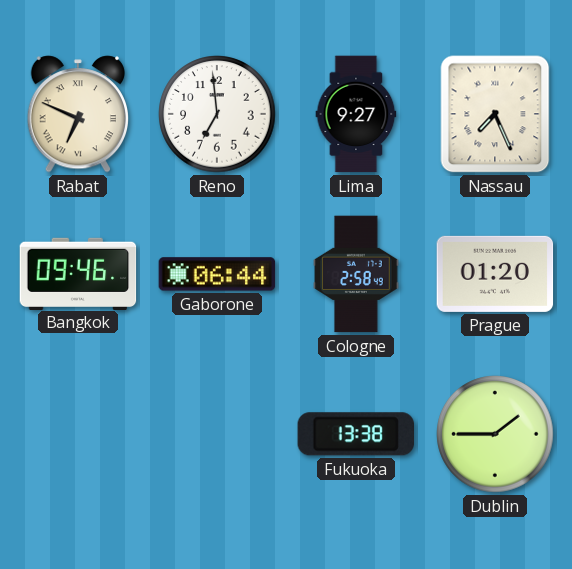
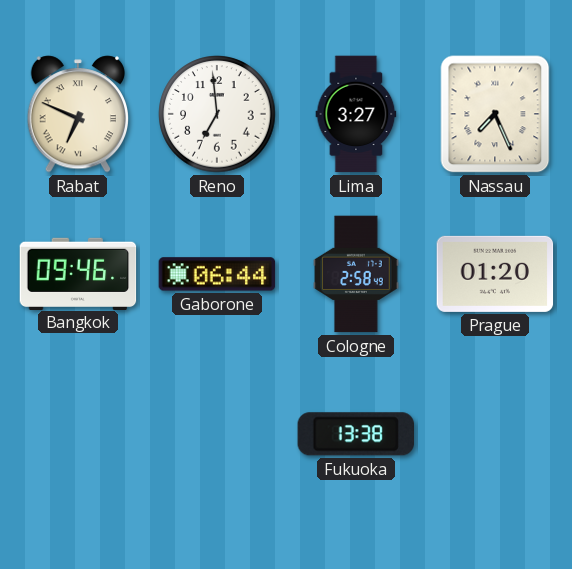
Lima: 9:27 -> 3:27
Dublin: 1:45 -> none
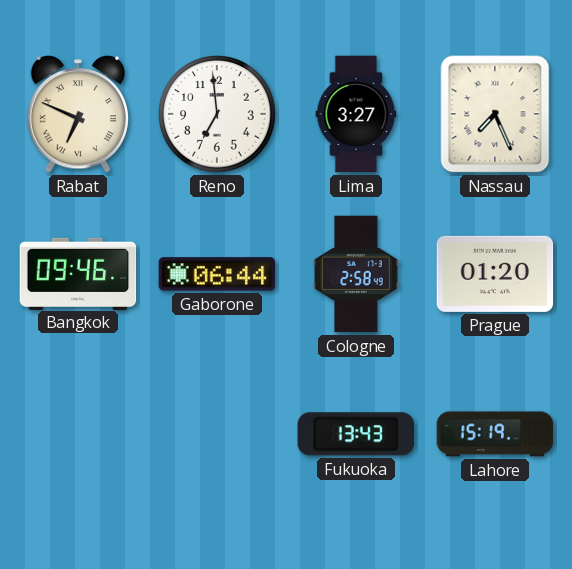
Fukuoka: 13:38 -> 13:43
Lahore: none -> 15:19
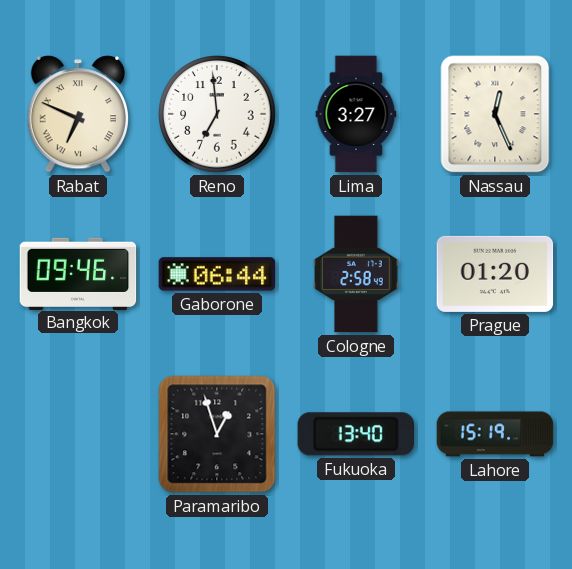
Nassau: 7:26 -> 12:26
Paramaribo: none -> 12:57
Fukuoka: 13:43 -> 13:40
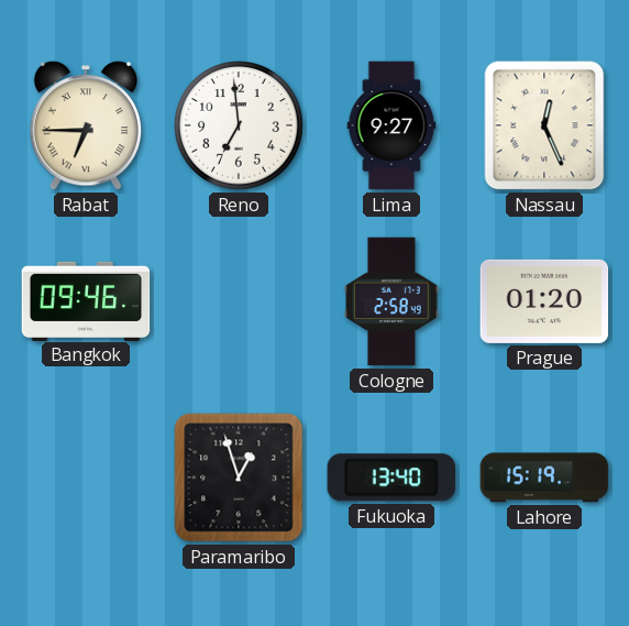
Rabat: 6:49 -> 6:45
Lima: 3:27 -> 9:27
Gaborone: 06:44 -> none
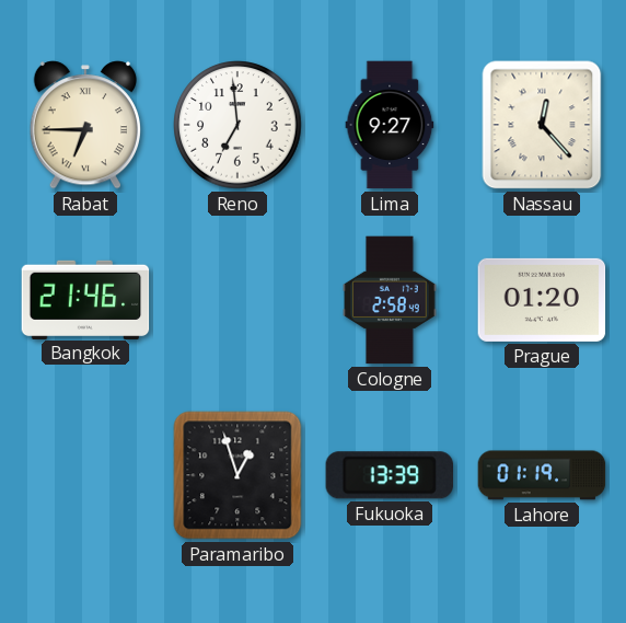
Nassau: 12:26 -> 12:23
Bangkok: 09:46 -> 21:46
Fukuoka: 13:40 -> 13:39
Lahore: 15:19 -> 01:19
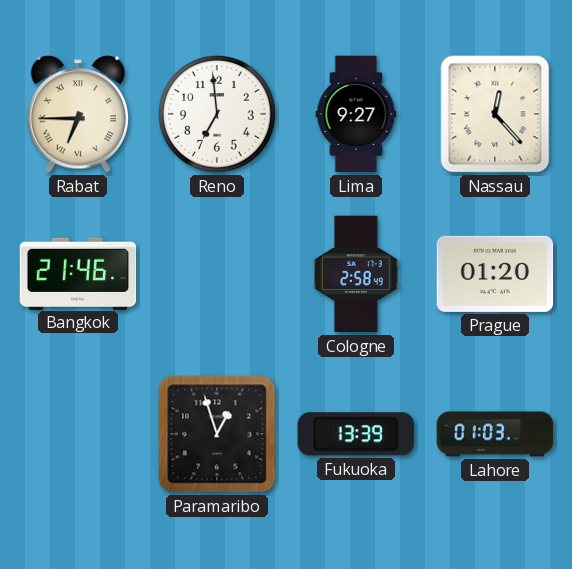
Lahore: 01:19 -> 01:03
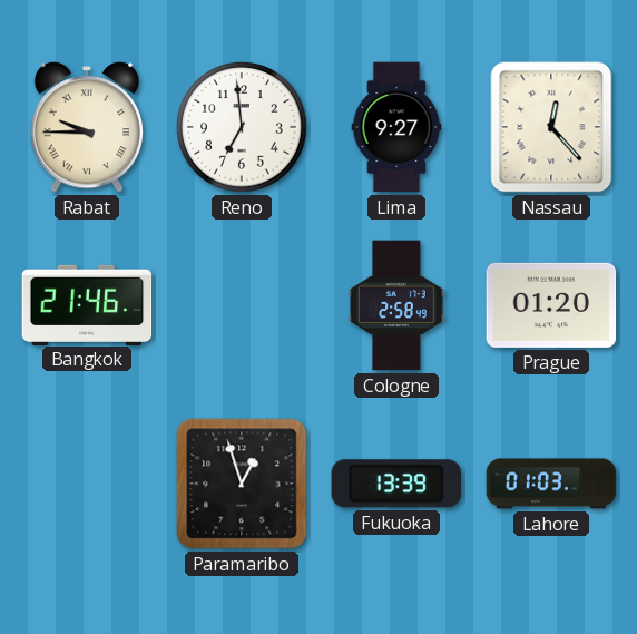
Rabat: 6:45 -> 9:45
